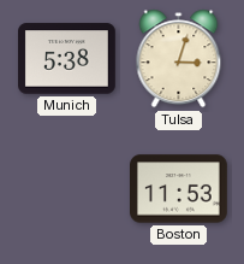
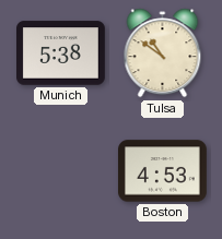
Tulsa: 3:03 -> 10:51
Boston: 11:53 -> 4:53
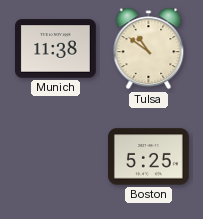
Munich: 5:38 -> 11:38
Boston: 4:53 -> 5:25
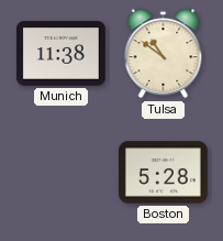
Boston: 5:25 -> 5:28
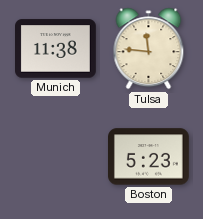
Tulsa: 10:51 -> 11:46
Boston: 5:28 -> 5:23
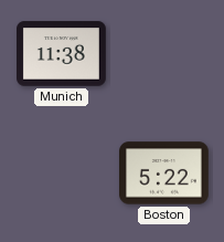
Tulsa: 11:46 -> none
Boston: 5:23 -> 5:22
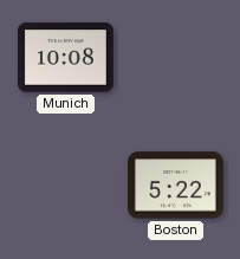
Munich: 11:38 -> 10:08
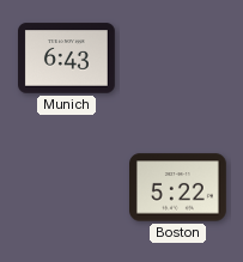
Munich: 10:08 -> 6:43
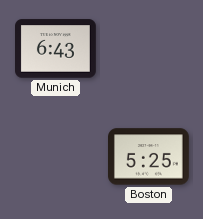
Boston: 5:22 -> 5:25
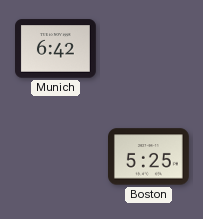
Munich: 6:43 -> 6:42
